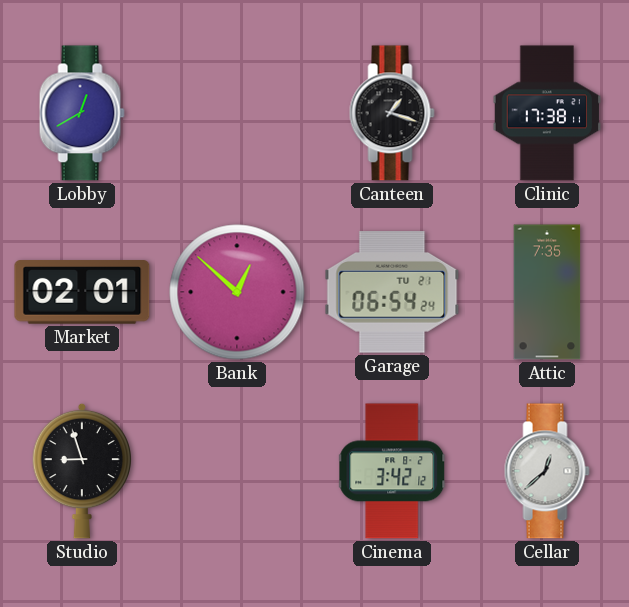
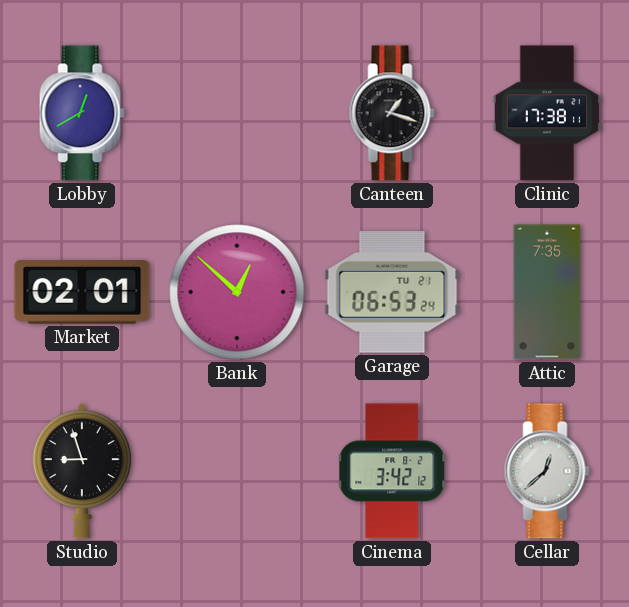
Garage: 06:54 -> 06:53
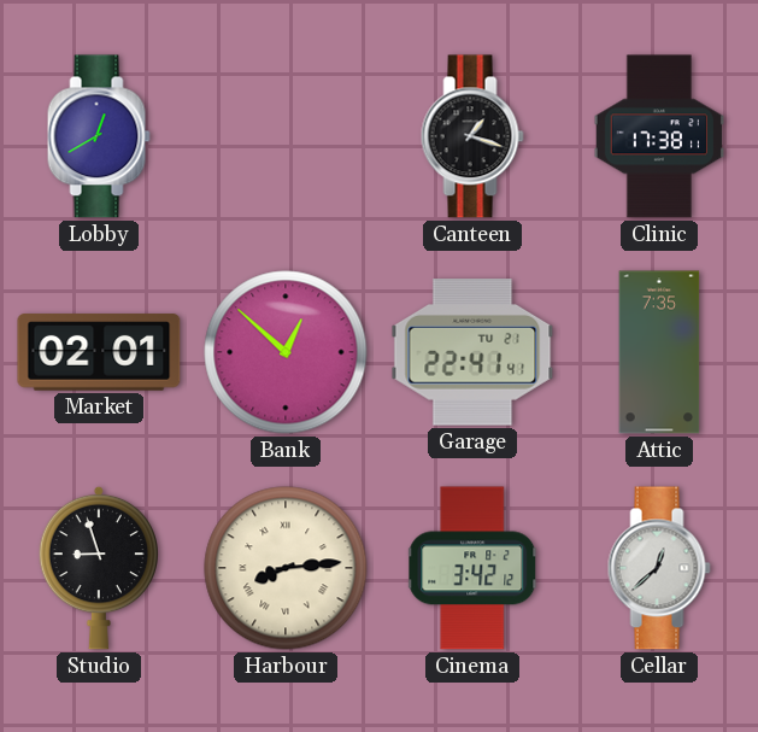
Garage: 06:53 -> 22:41
Harbour: none -> 8:14
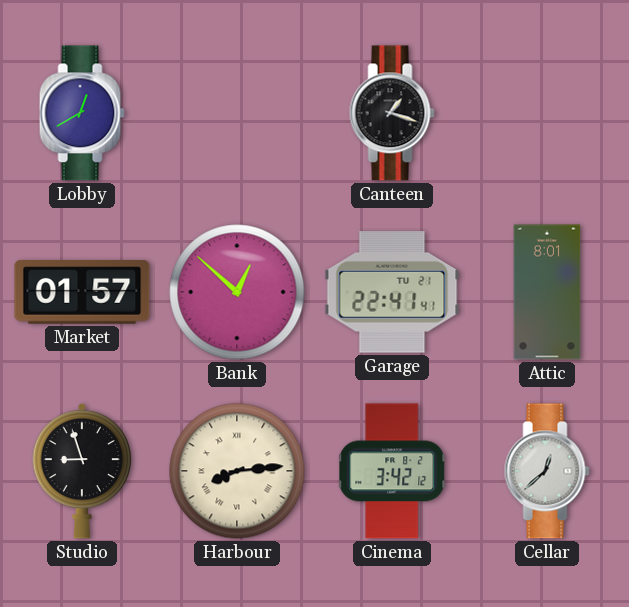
Clinic: 17:38 -> none
Market: 02:01 -> 01:57
Attic: 7:35 -> 8:01
